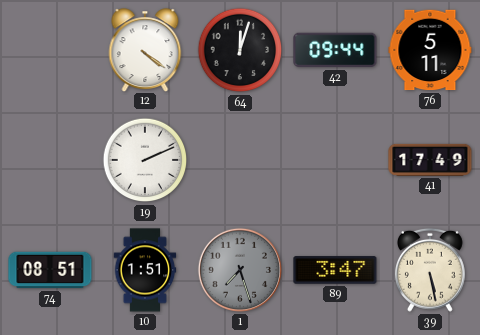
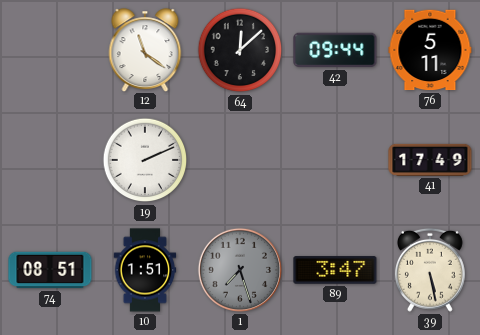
12: 4:21 -> 11:21
64: 12:03 -> 12:08
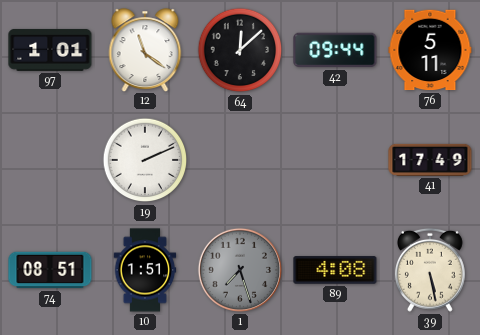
97: none -> 1:01
89: 3:47 -> 4:08
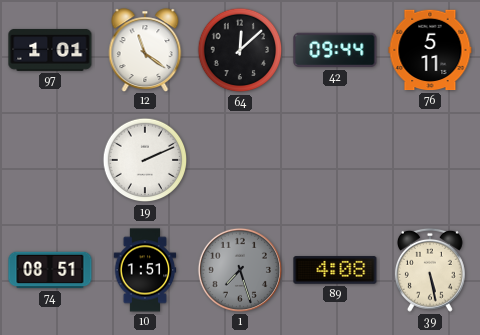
41: 17:49 -> none
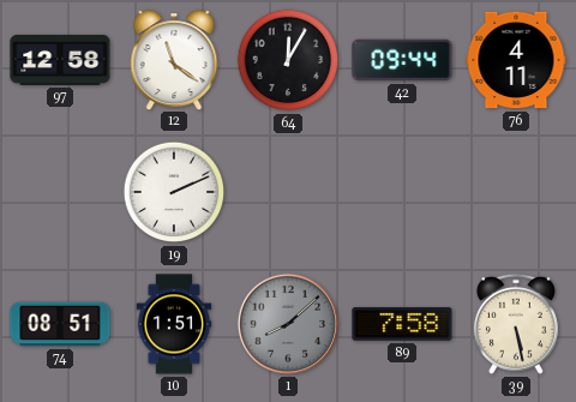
97: 1:01 -> 12:58
64: 12:08 -> 12:05
76: 5:11 -> 4:11
1: 7:27 -> 8:08
89: 4:08 -> 7:58
